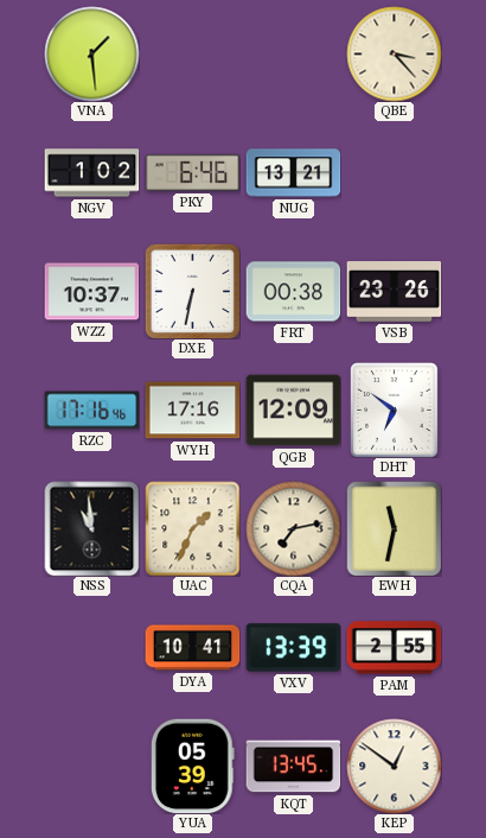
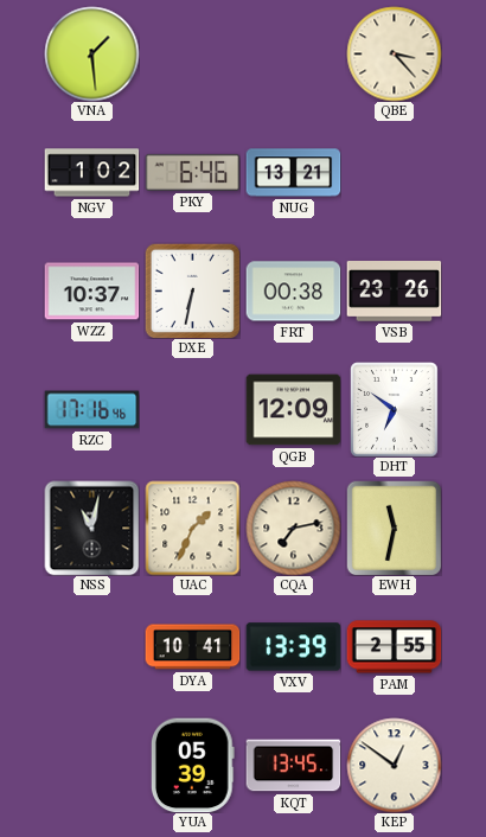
WYH: 17:16 -> none
NSS: 10:59 -> 11:02
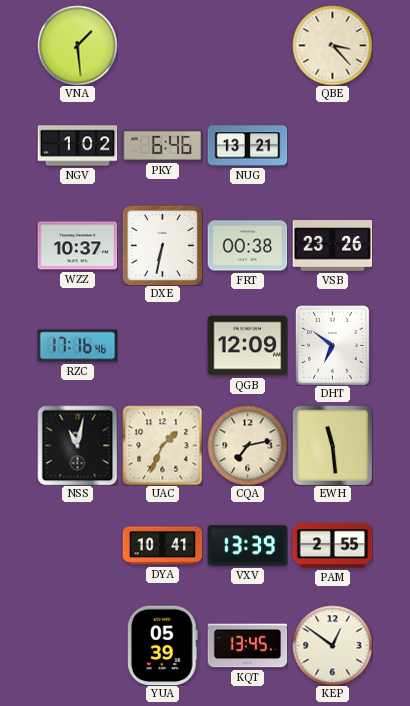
EWH: 11:32 -> 11:29
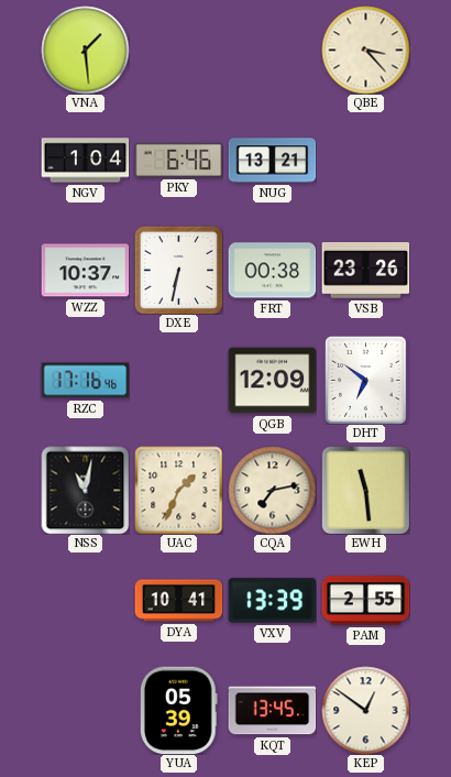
NGV: 1:02 -> 1:04
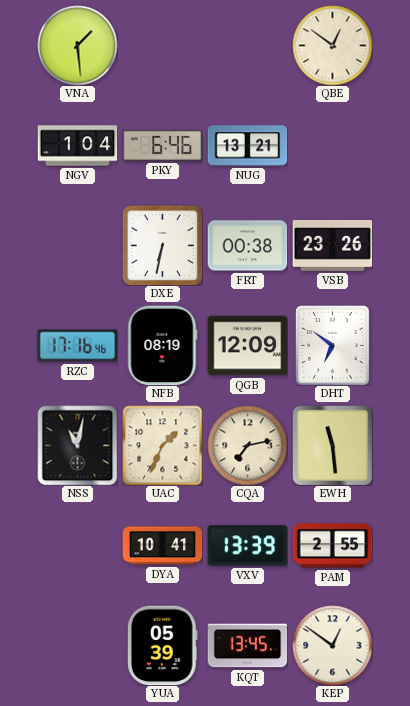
QBE: 3:23 -> 12:51
WZZ: 10:37 -> none
NFB: none -> 08:19
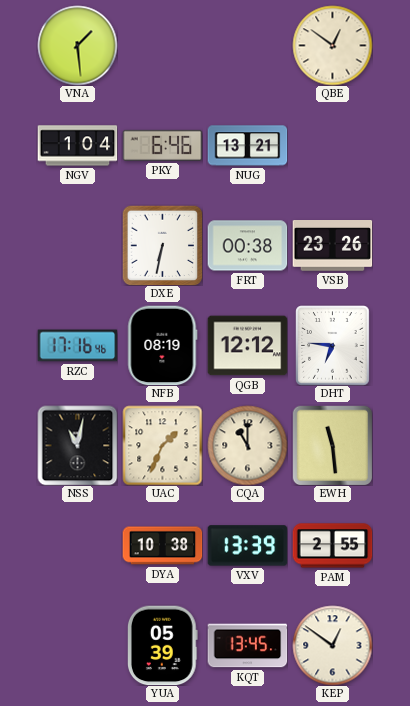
QGB: 12:09 -> 12:12
DHT: 6:51 -> 6:46
CQA: 7:13 -> 11:00
DYA: 10:41 -> 10:38
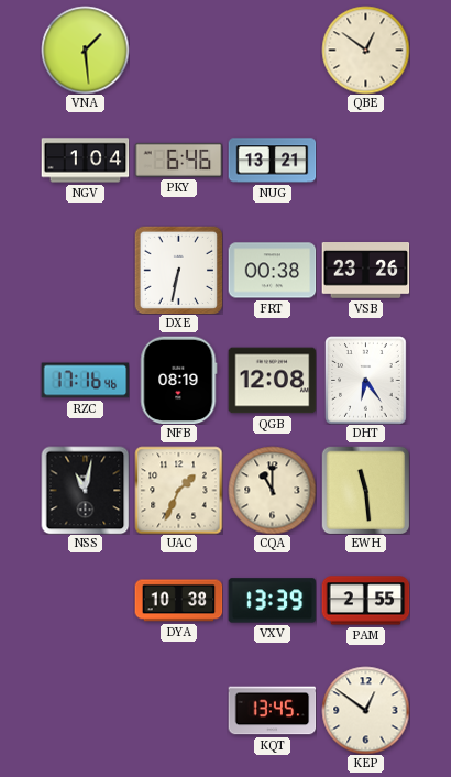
QGB: 12:12 -> 12:08
DHT: 6:46 -> 6:24
YUA: 05:39 -> none
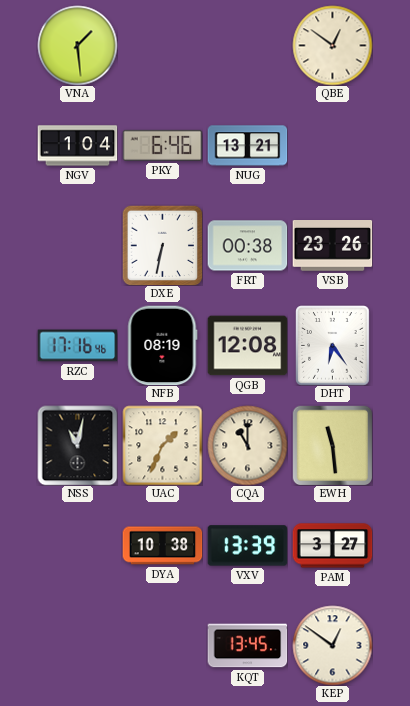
PAM: 2:55 -> 3:27
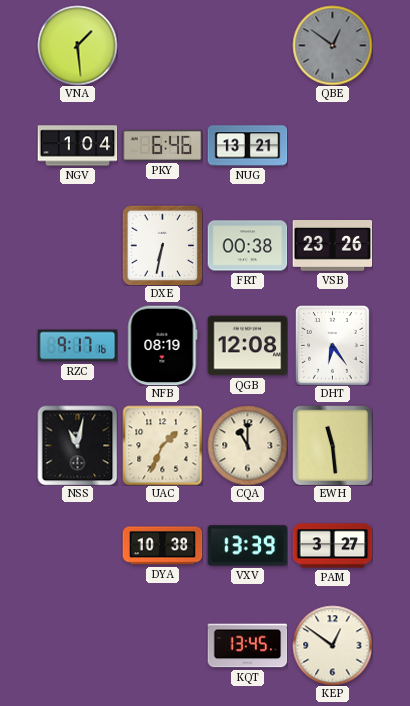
QBE dial: cream -> grey
RZC: 17:16 -> 9:17
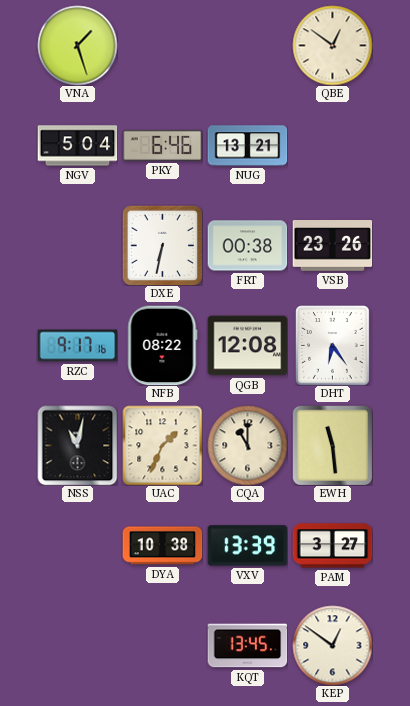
VNA: 1:29 -> 1:27
QBE dial: grey -> cream
NGV: 1:04 -> 5:04
NFB: 08:19 -> 08:22
